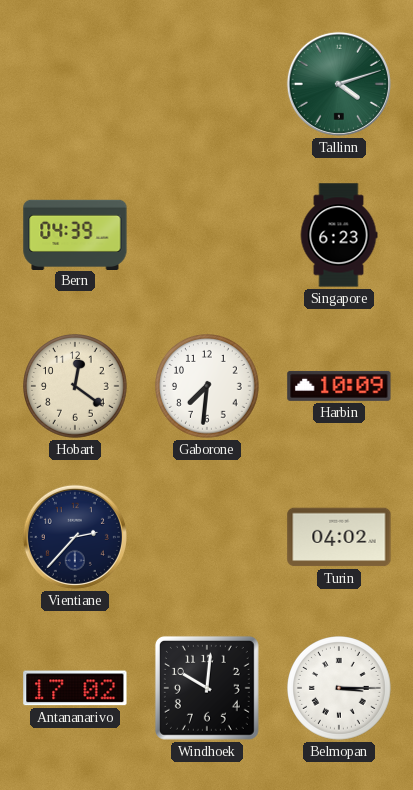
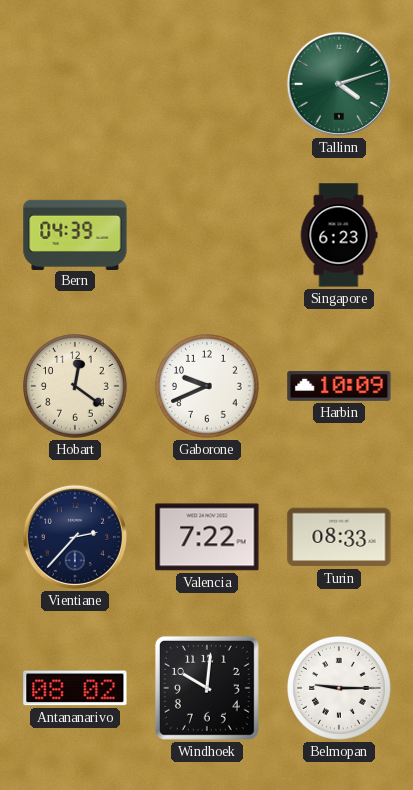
Gaborone: 7:31 -> 9:41
Valencia: none -> 7:22
Turin: 04:02 -> 08:33
Antananarivo: 17:02 -> 08:02
Belmopan: 3:15 -> 9:15
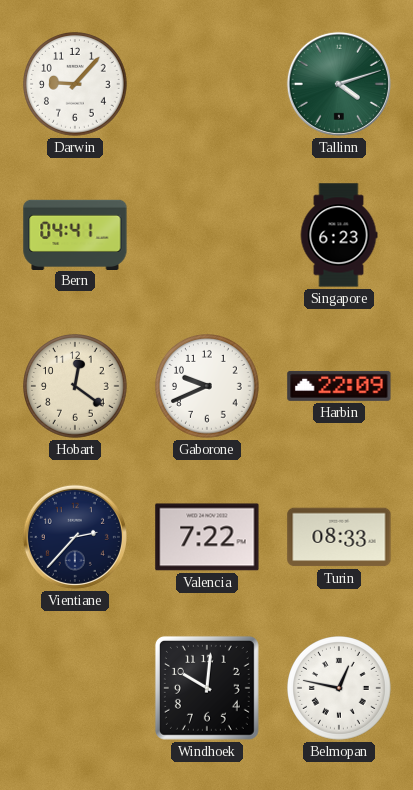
Darwin: none -> 9:07
Bern: 04:39 -> 04:41
Harbin: 10:09 -> 22:09
Antananarivo: 08:02 -> none
Belmopan: 9:15 -> 12:47
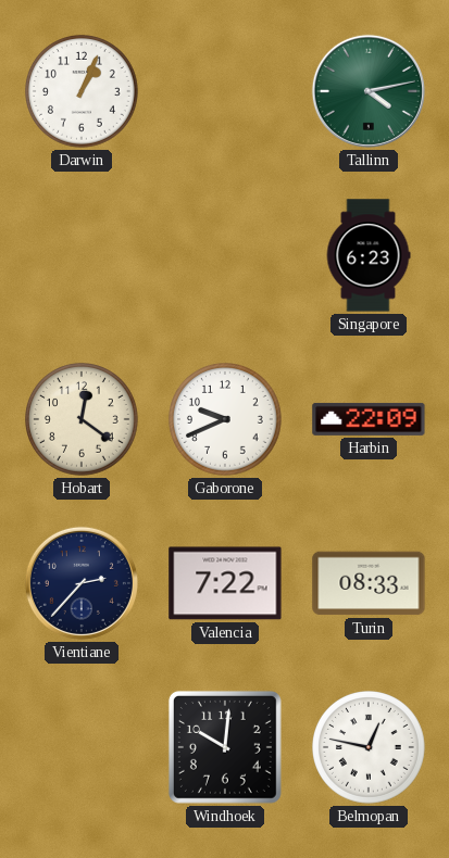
Darwin: 9:07 -> 1:04
Tallinn: 4:12 -> 4:13
Bern: 04:41 -> none
